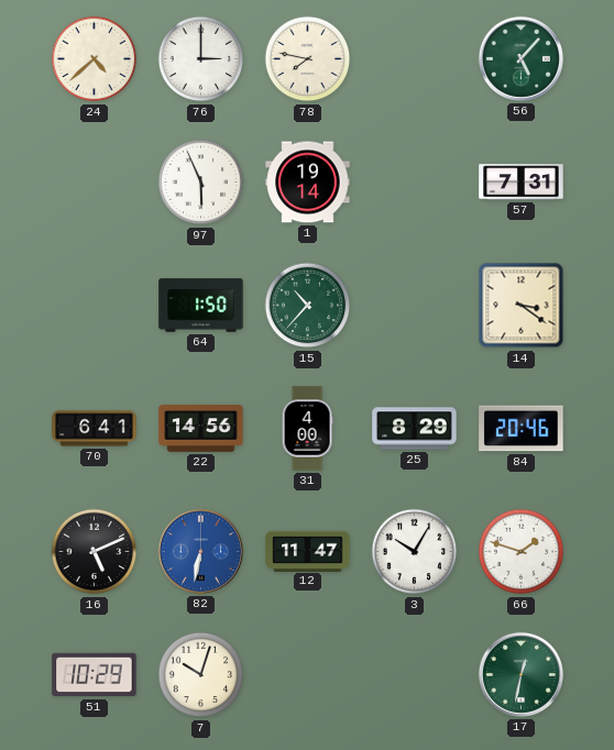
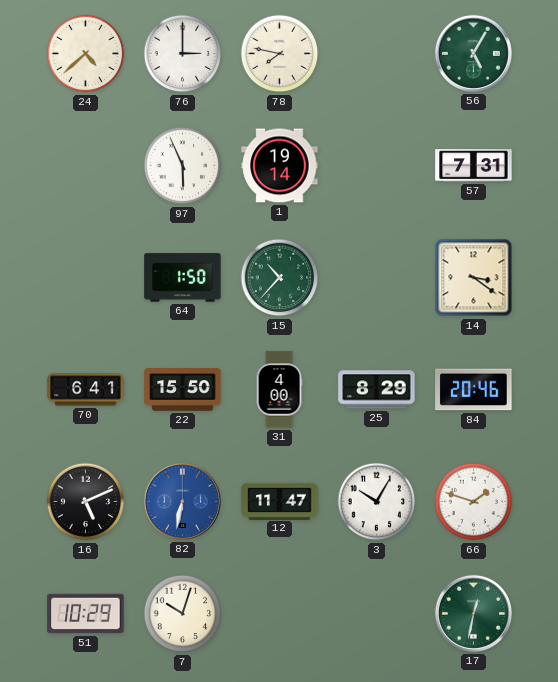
56: 5:07 -> 5:05
22: 14:56 -> 15:50
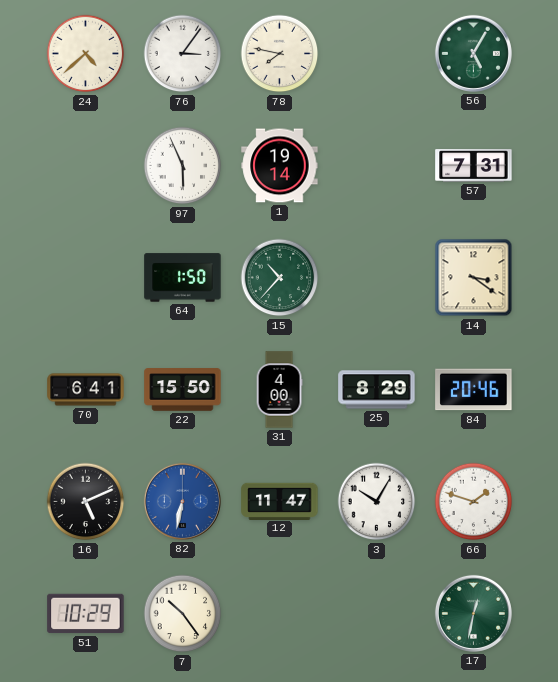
76: 3:00 -> 3:06
7: 10:03 -> 10:24
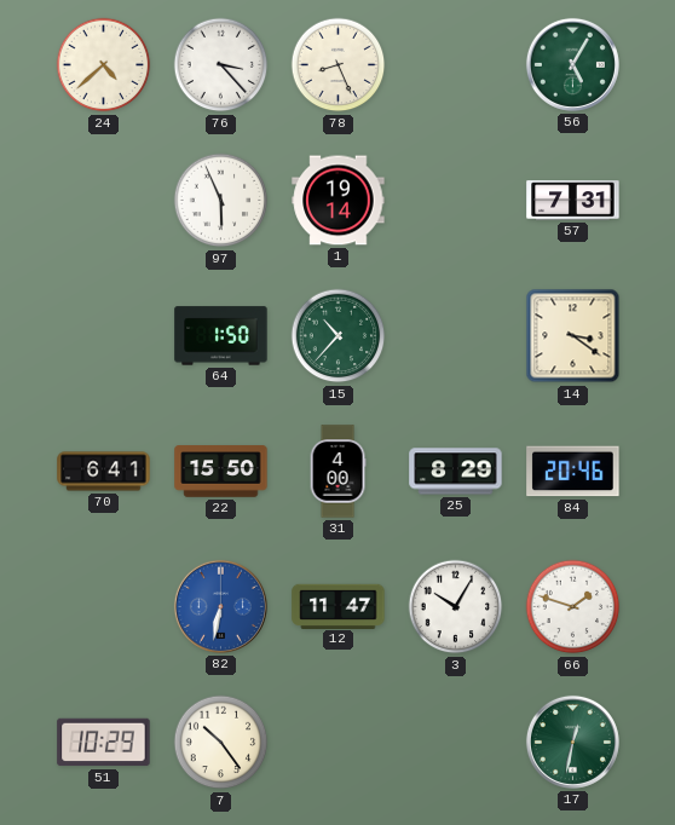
76: 3:06 -> 3:23
78: 7:47 -> 8:26
16: 5:11 -> none
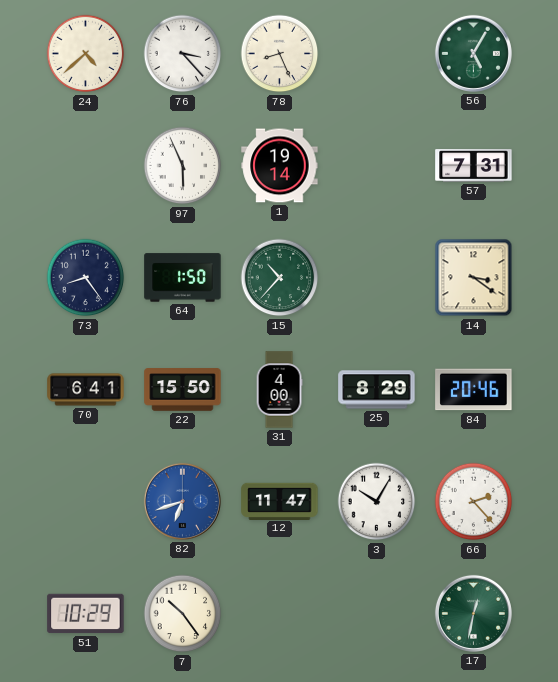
73: none -> 8:24
82: 6:32 -> 6:42
66: 1:48 -> 2:23
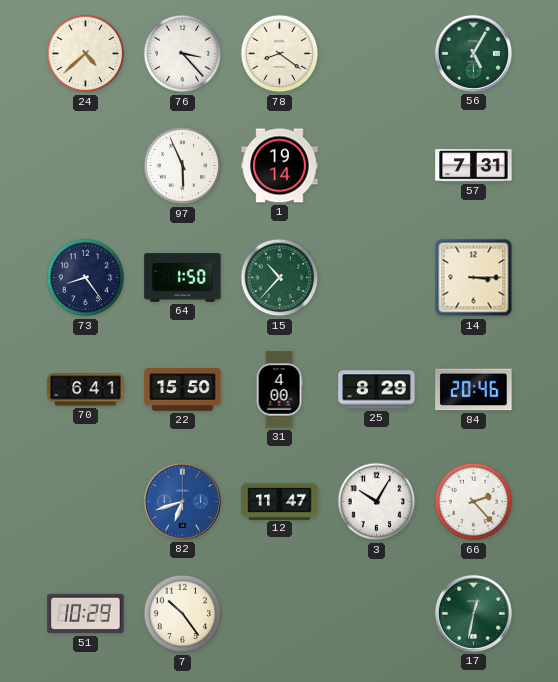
78: 8:26 -> 8:21
14: 3:21 -> 3:15
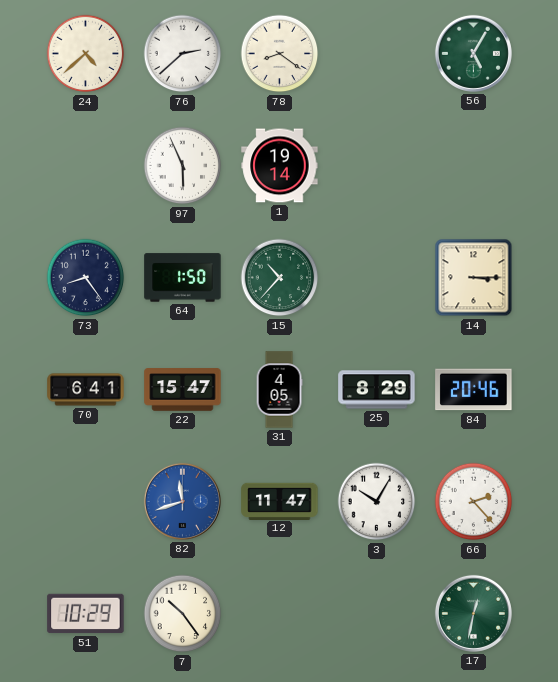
76: 3:23 -> 2:38
57: 7:31 -> none
22: 15:50 -> 15:47
31: 4:00 -> 4:05
82: 6:42 -> 11:42
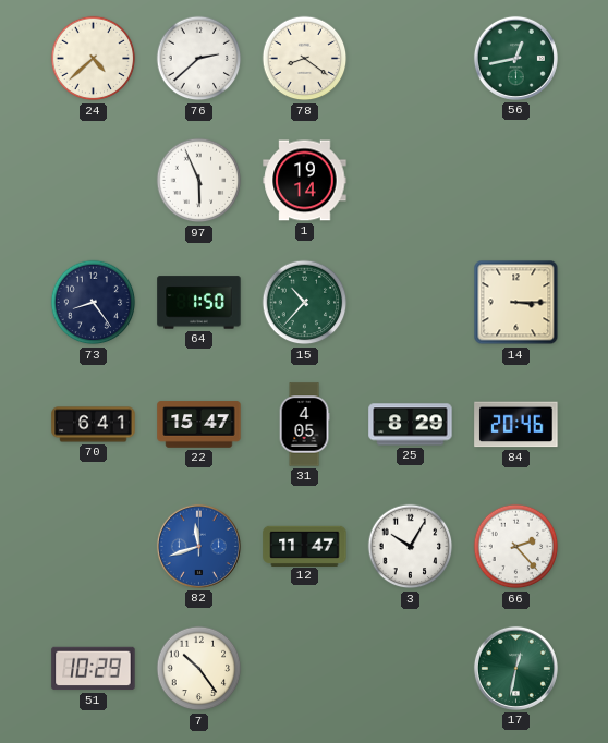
56: 5:05 -> 12:43
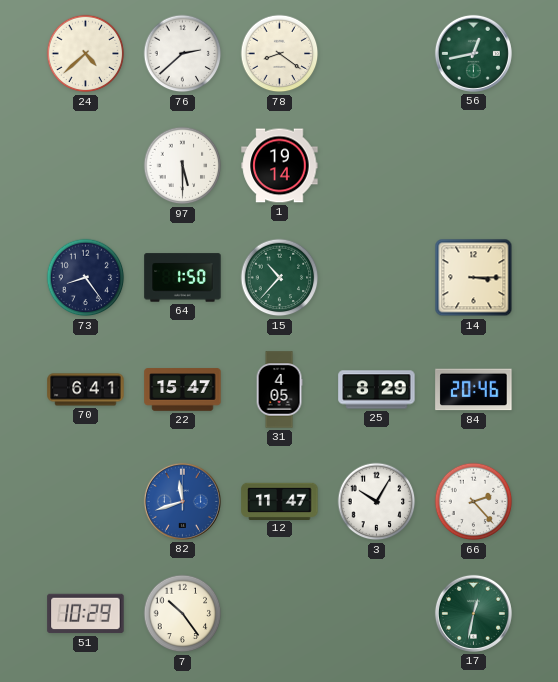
97: 5:56 -> 5:30
